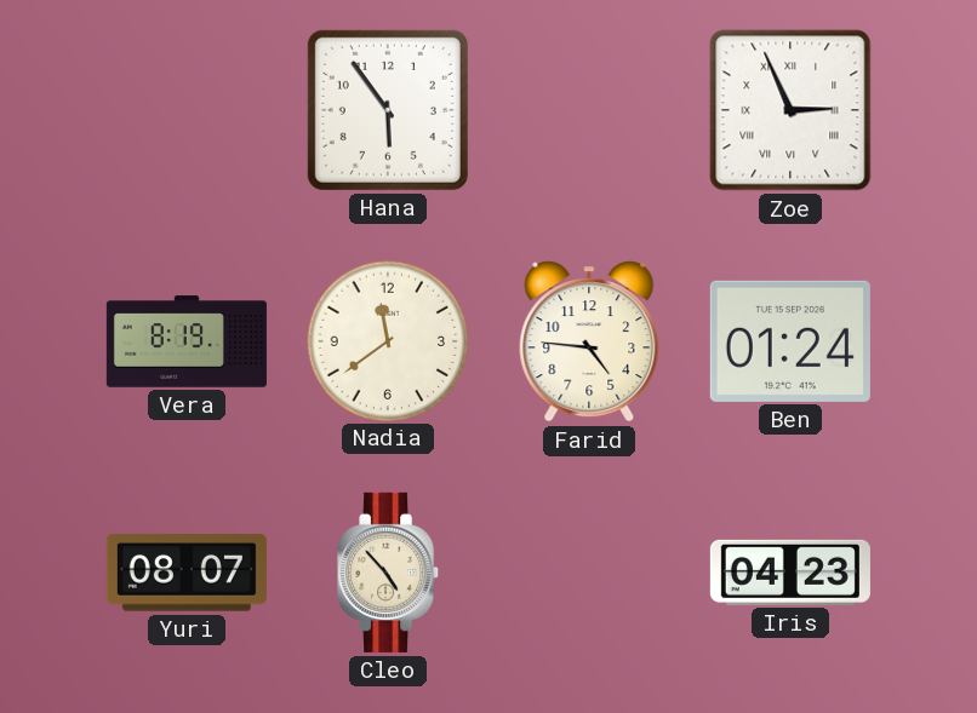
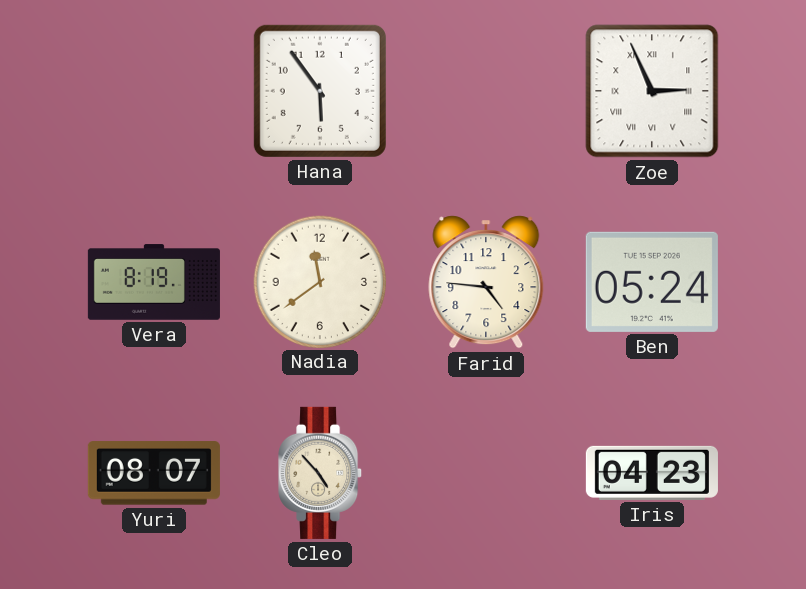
Ben: 01:24 -> 05:24
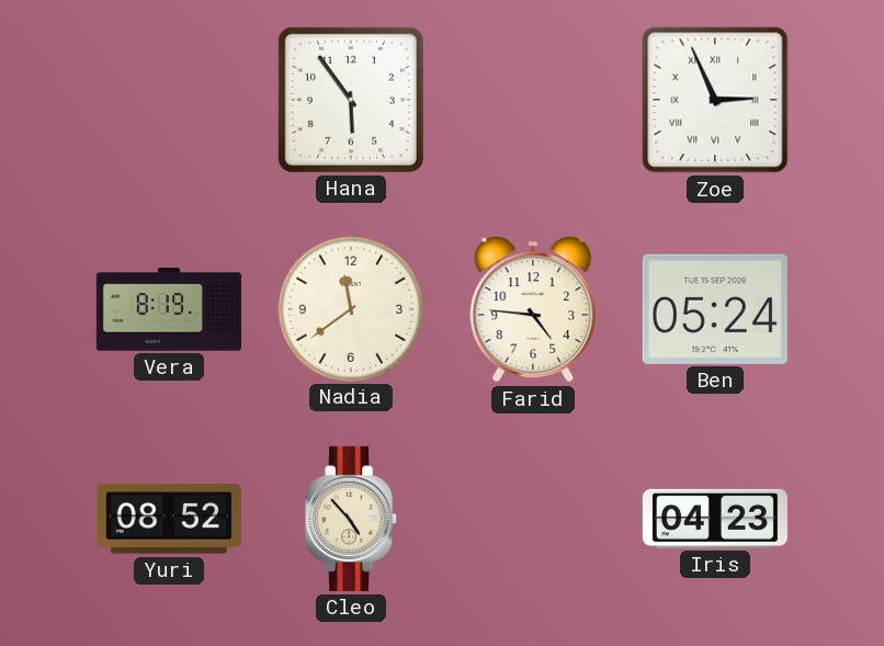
Yuri: 08:07 -> 08:52
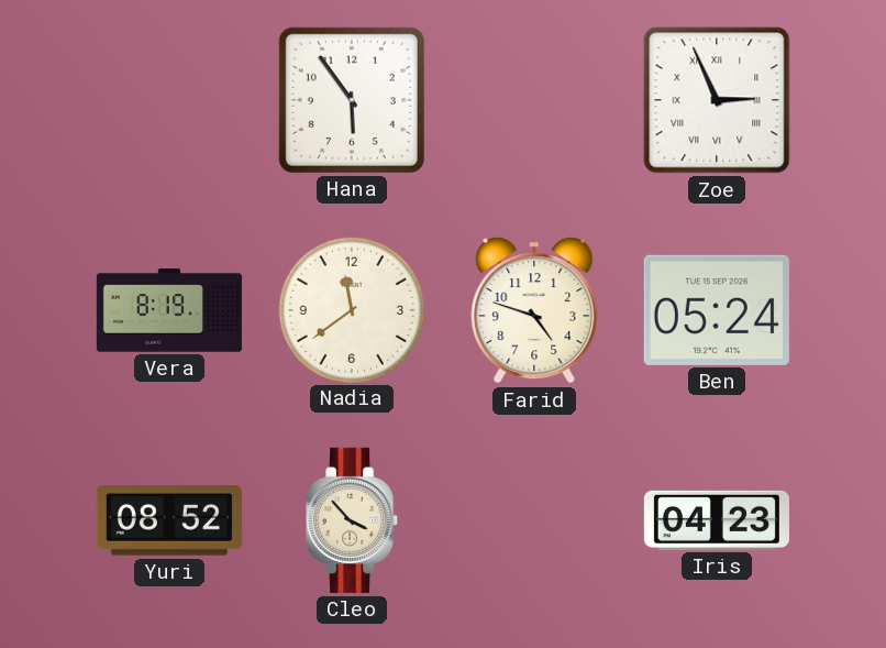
Farid: 4:46 -> 4:48
Cleo: 4:53 -> 3:53
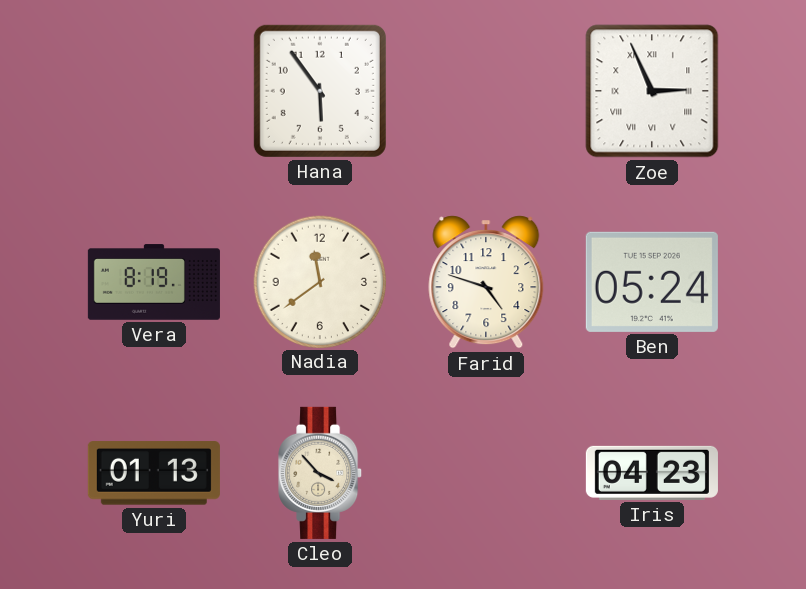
Yuri: 08:52 -> 01:13
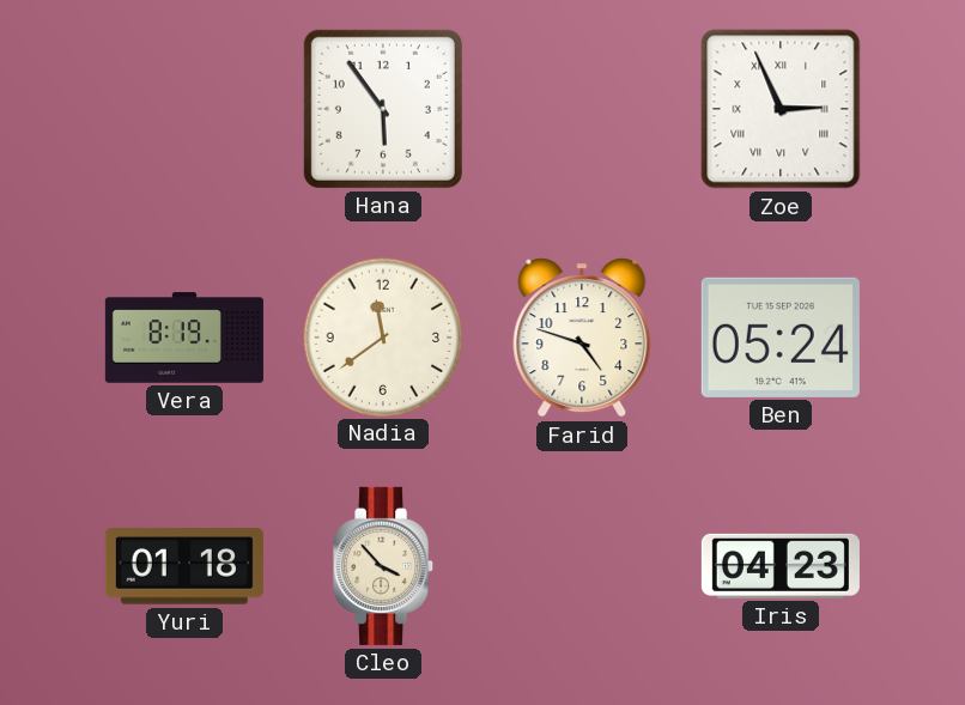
Yuri: 01:13 -> 01:18
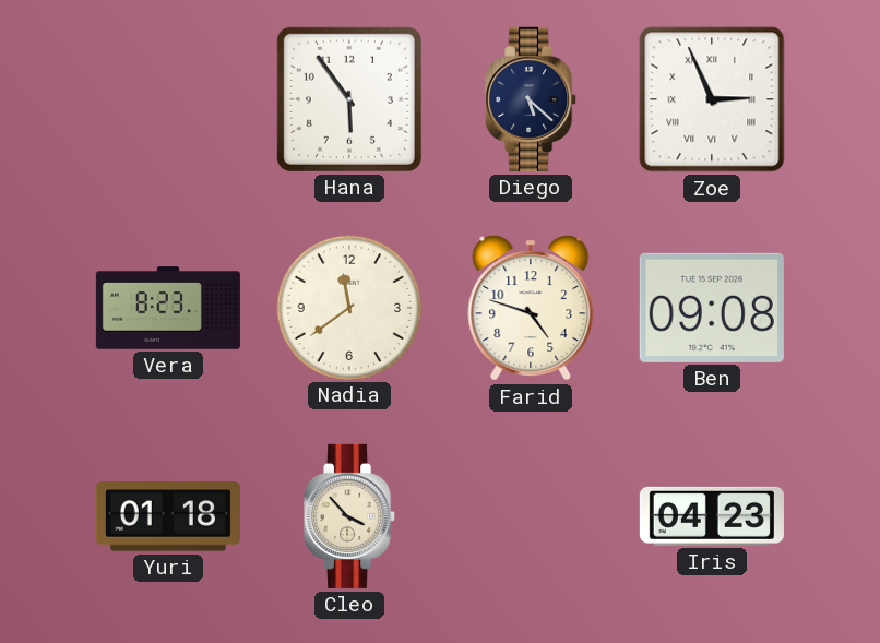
Diego: none -> 5:22
Vera: 8:19 -> 8:23
Ben: 05:24 -> 09:08
